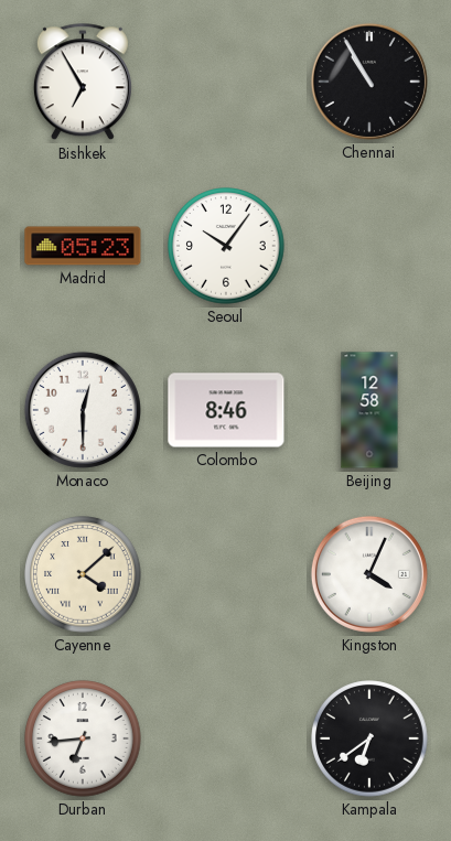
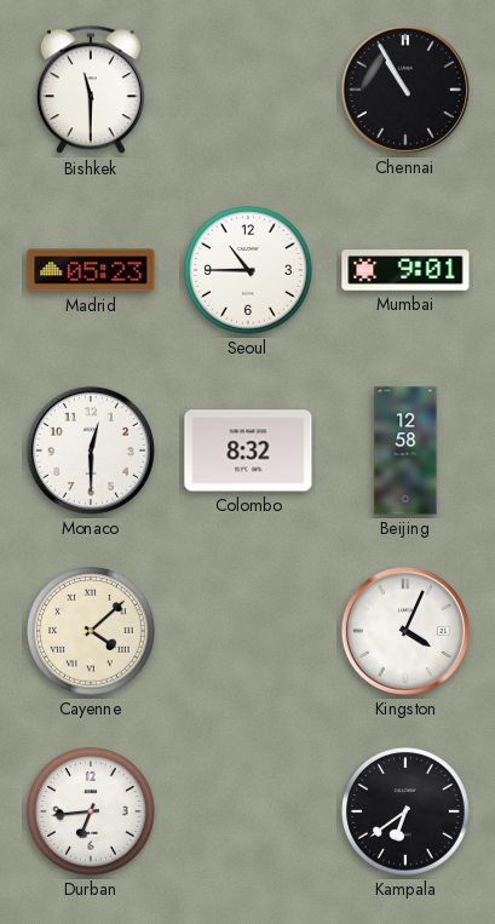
Bishkek: 6:55 -> 11:30
Seoul: 10:06 -> 10:45
Mumbai: none -> 9:01
Colombo: 8:46 -> 8:32
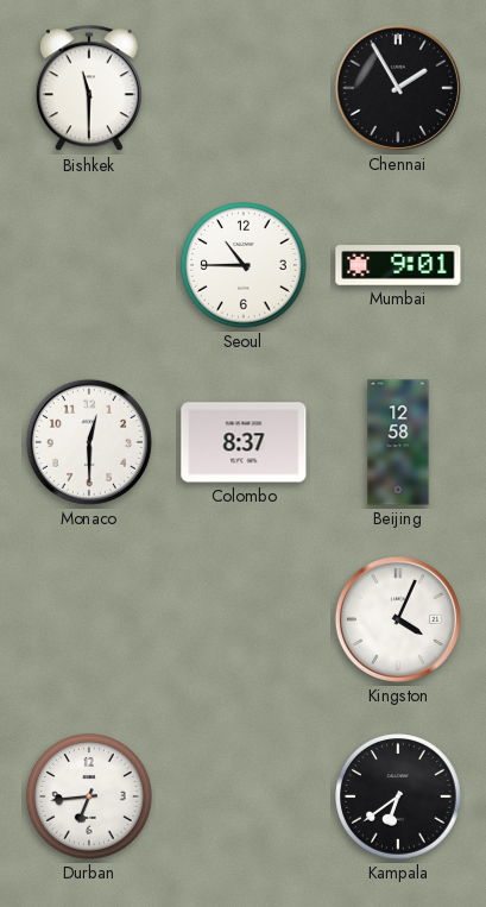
Chennai: 10:55 -> 1:55
Madrid: 05:23 -> none
Colombo: 8:32 -> 8:37
Cayenne: 4:08 -> none
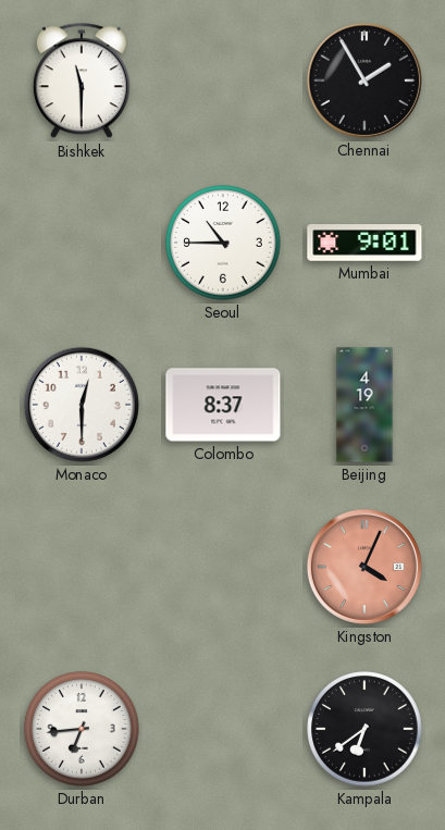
Beijing: 12:58 -> 4:19
Kingston dial: white -> salmon
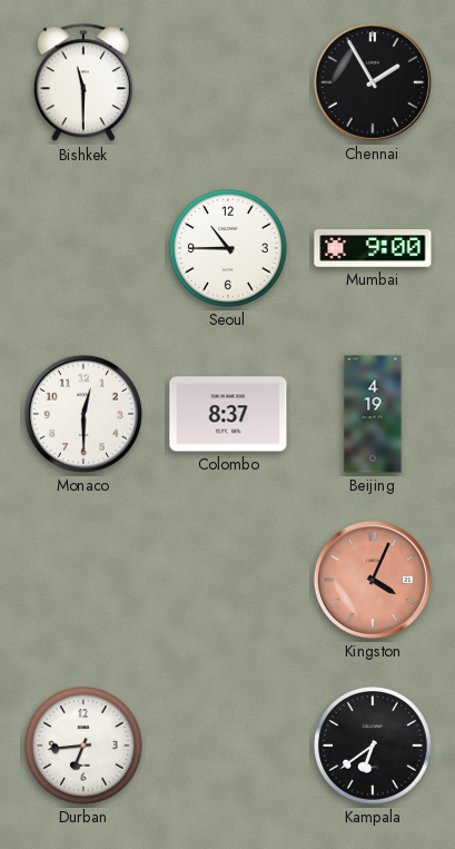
Mumbai: 9:01 -> 9:00
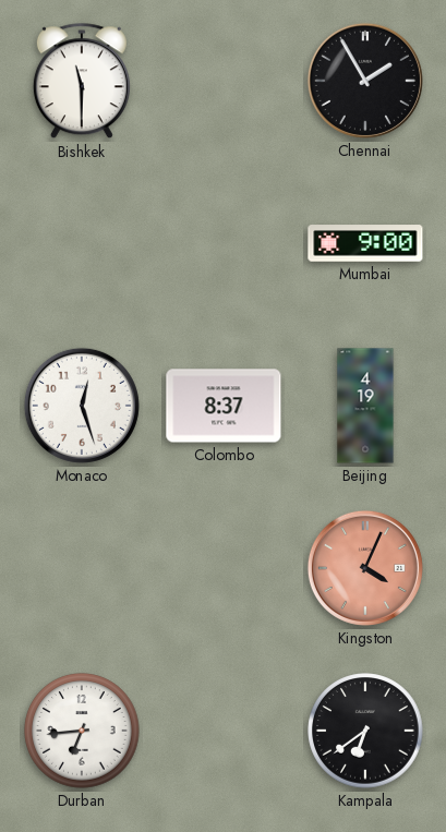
Seoul: 10:45 -> none
Monaco: 12:30 -> 12:27
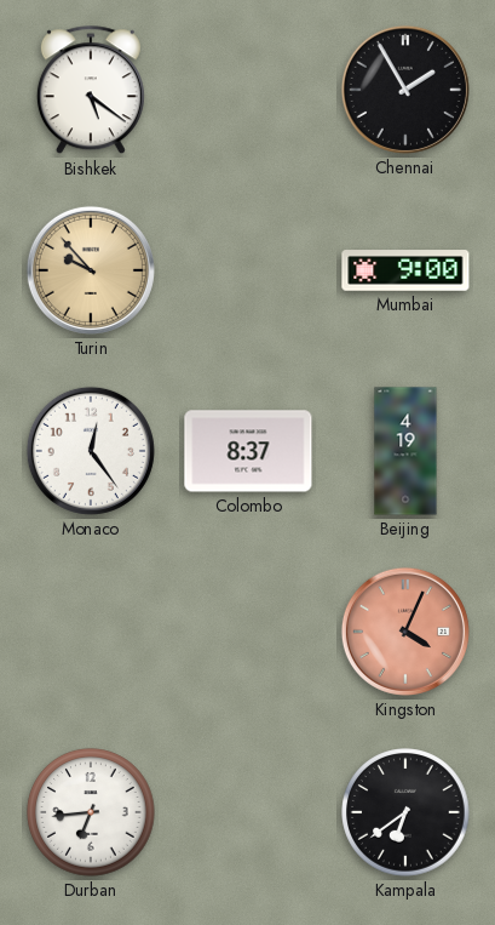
Bishkek: 11:30 -> 5:21
Turin: none -> 9:53
Monaco: 12:27 -> 12:24
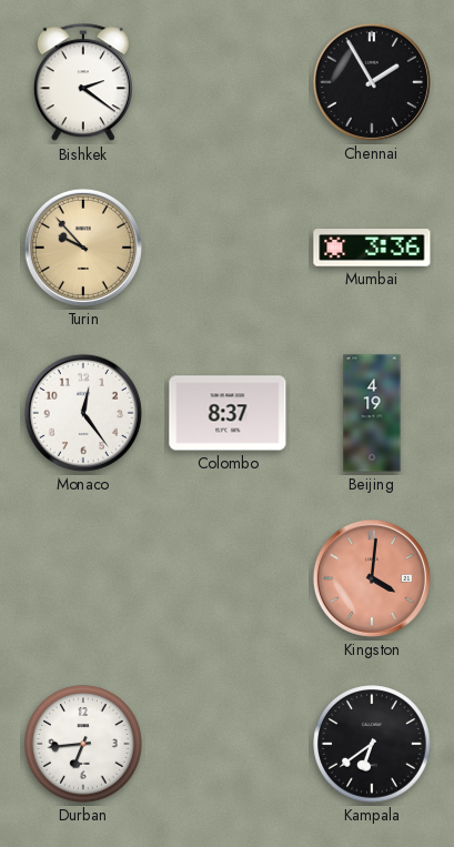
Bishkek: 5:21 -> 2:21
Mumbai: 9:00 -> 3:36
Kingston: 4:04 -> 4:01
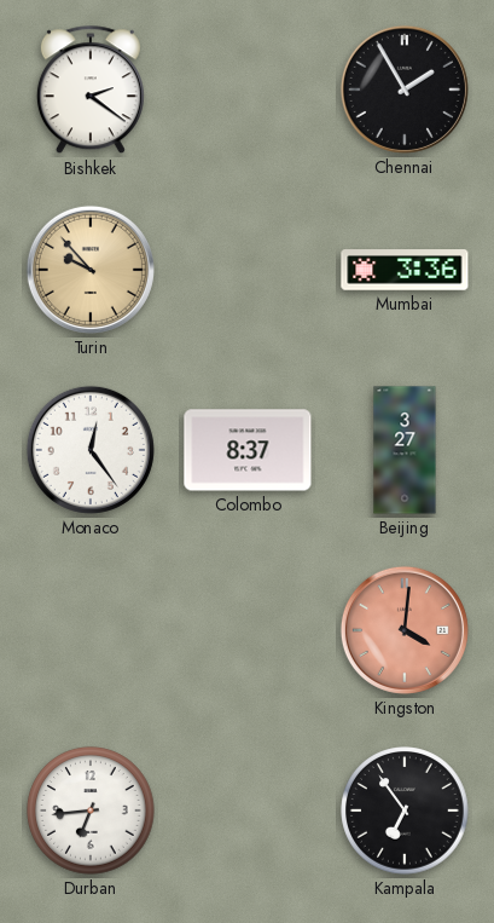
Beijing: 4:19 -> 3:27
Kampala: 6:39 -> 6:54
